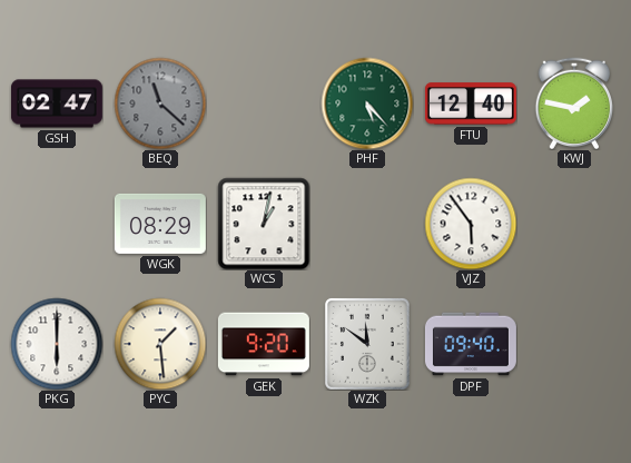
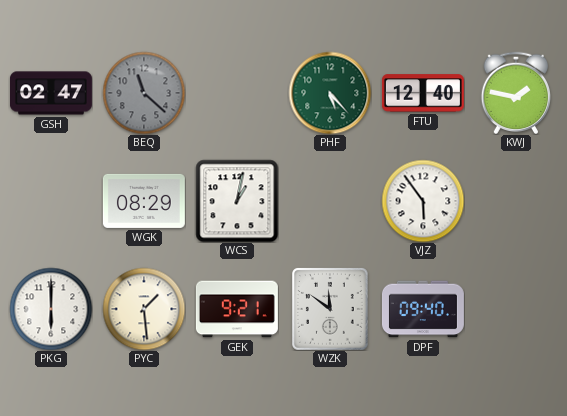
GEK: 9:20 -> 9:21
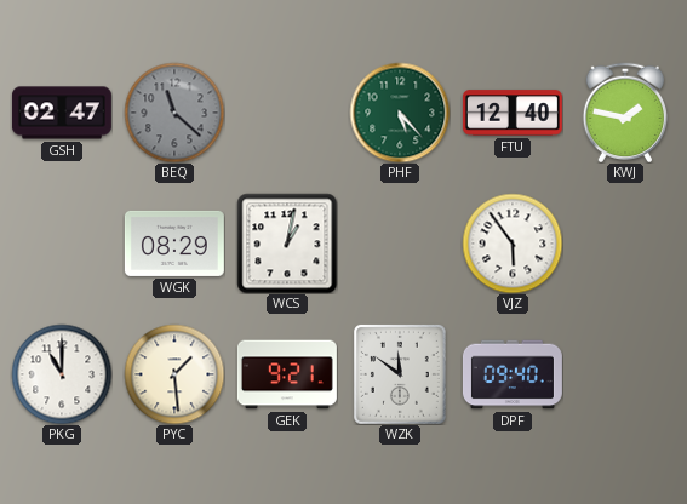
PKG: 6:00 -> 11:00
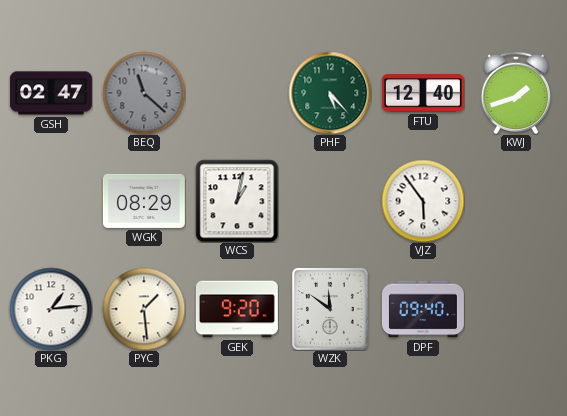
KWJ: 1:47 -> 1:42
PKG: 11:00 -> 1:14
GEK: 9:21 -> 9:20
